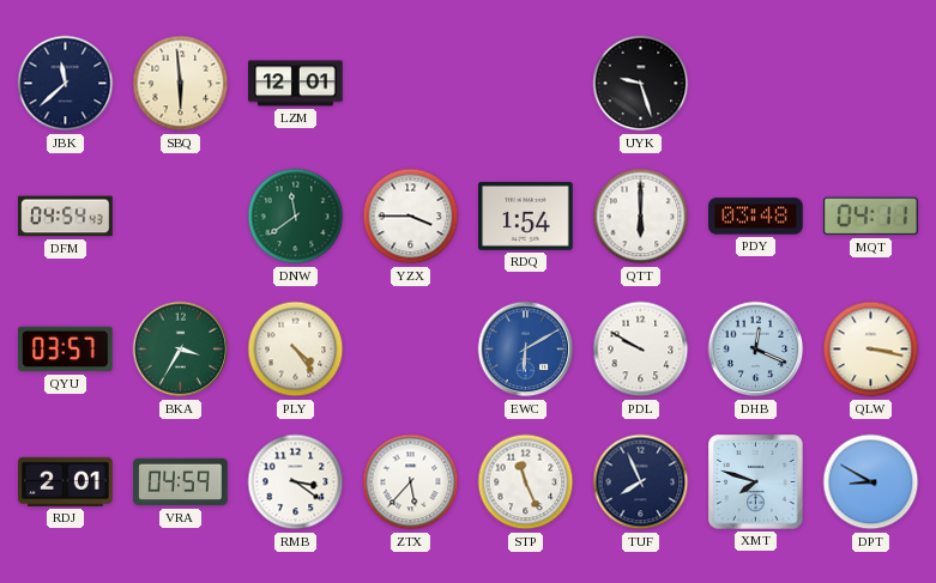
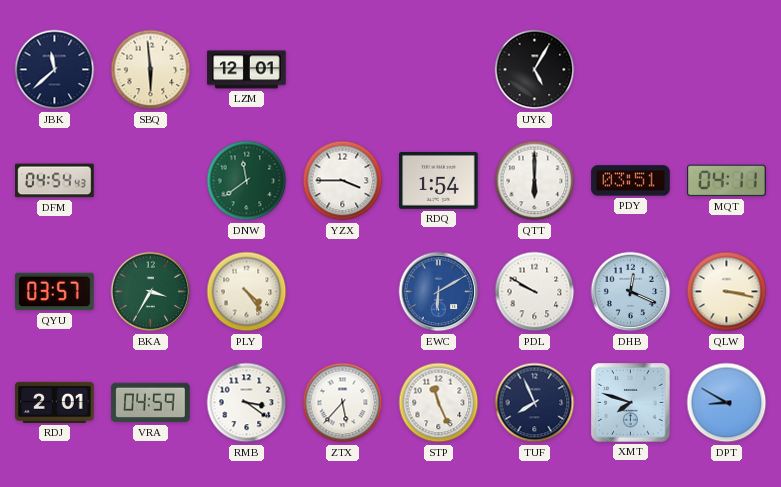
UYK: 9:27 -> 5:05
PDY: 03:48 -> 03:51
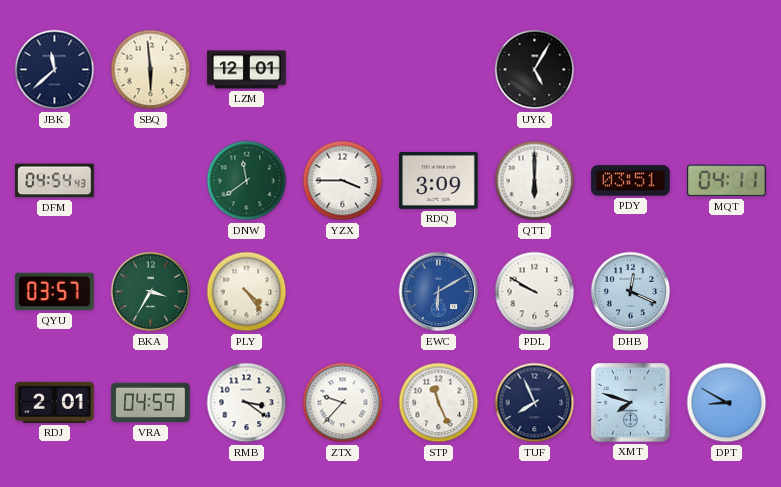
RDQ: 1:54 -> 3:09
QLW: 3:17 -> none
ZTX: 5:37 -> 9:37
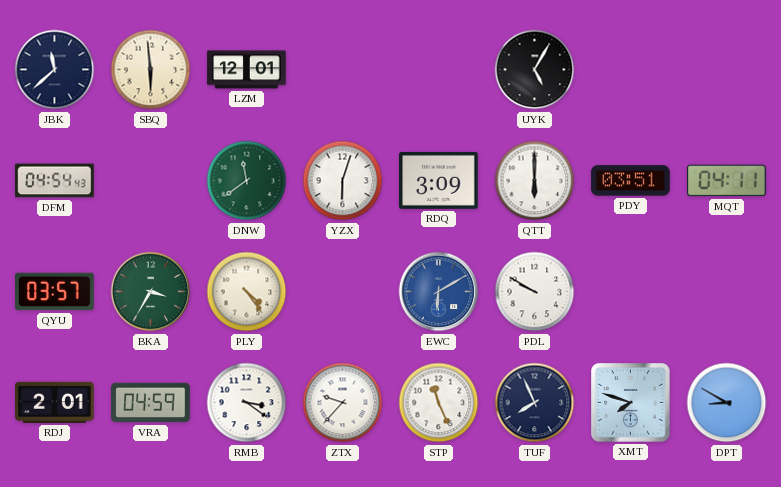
YZX: 3:45 -> 6:03
DHB: 12:19 -> none
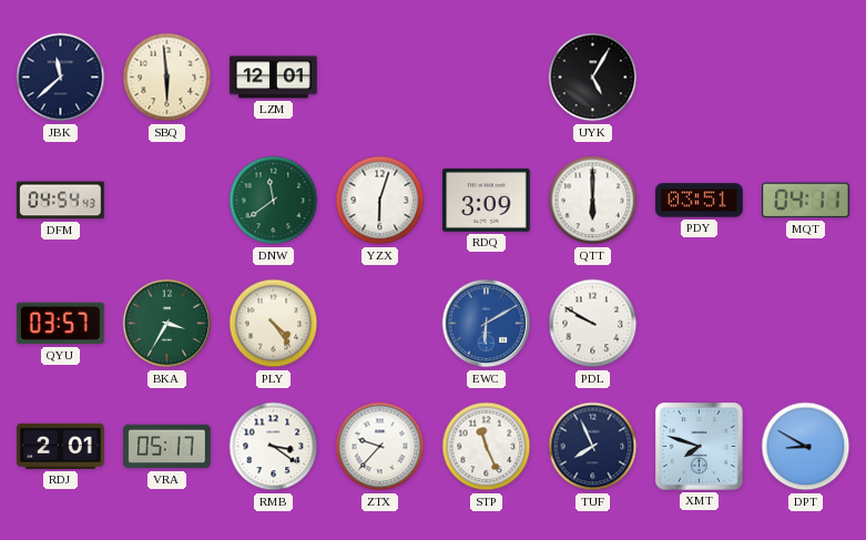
VRA: 04:59 -> 05:17
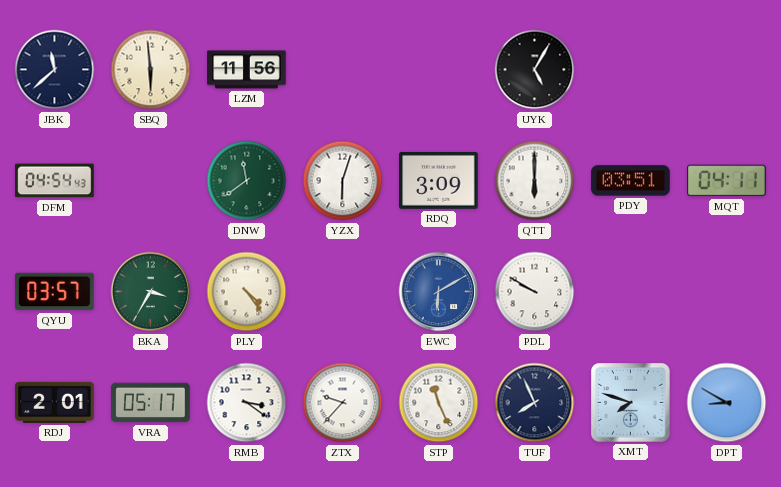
LZM: 12:01 -> 11:56
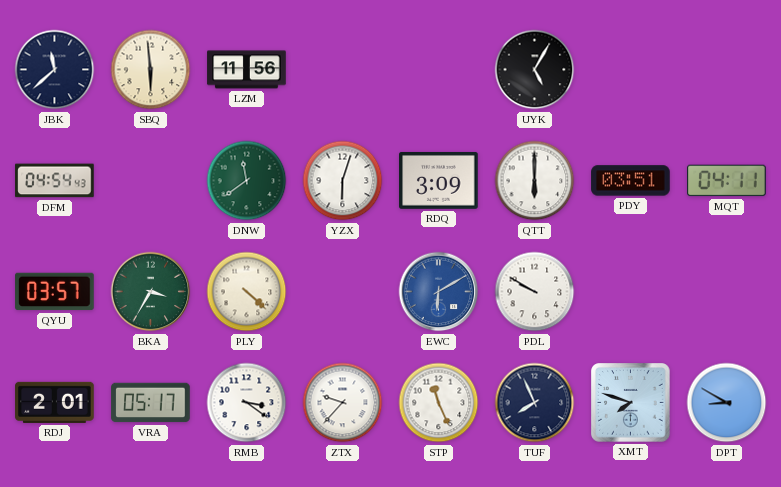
PLY: 4:24 -> 4:22
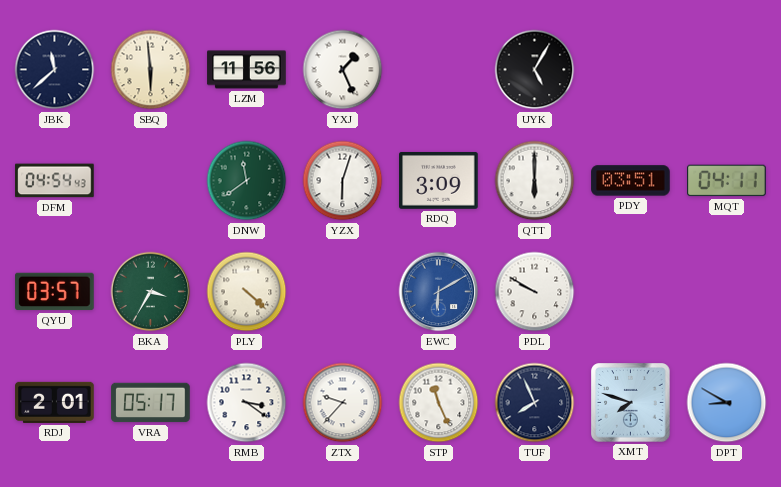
YXJ: none -> 1:26
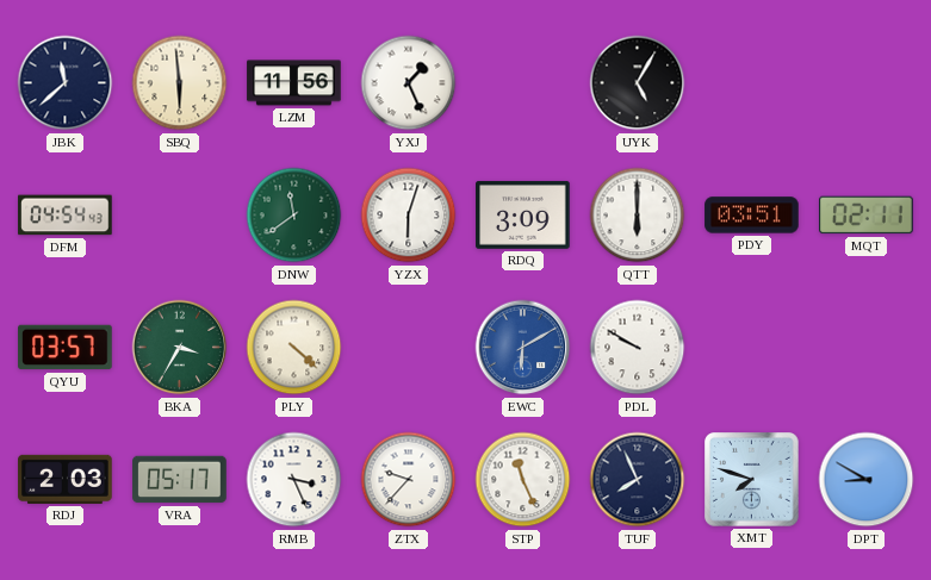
MQT: 04:11 -> 02:11
RDJ: 2:01 -> 2:03
RMB: 3:21 -> 3:26
